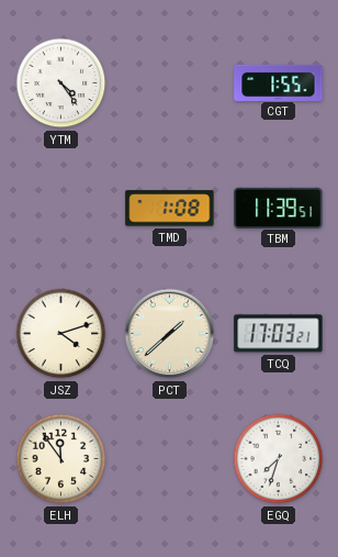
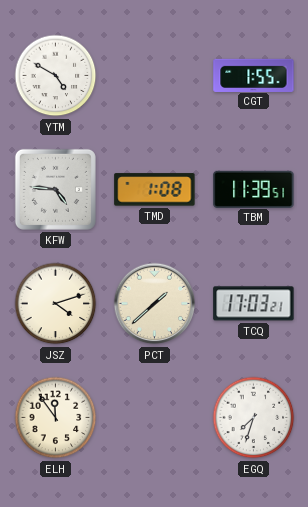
YTM: 4:24 -> 4:50
KFW: none -> 4:46
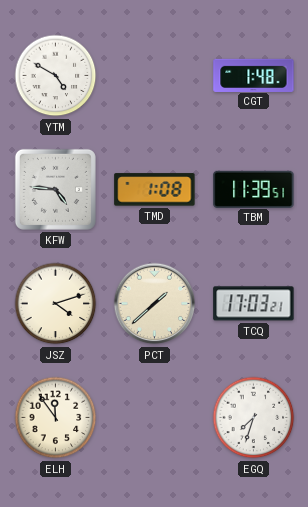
CGT: 1:55 -> 1:48
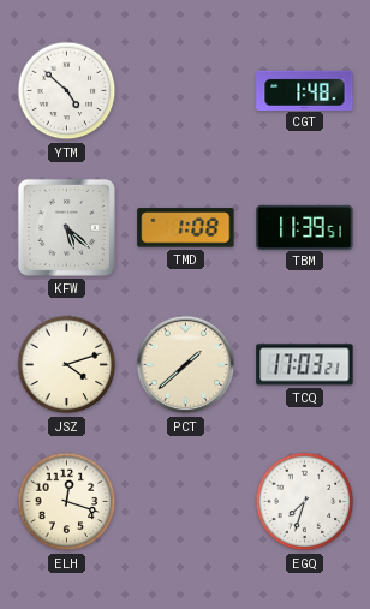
YTM: 4:50 -> 4:52
KFW: 4:46 -> 5:22
ELH: 11:54 -> 12:18
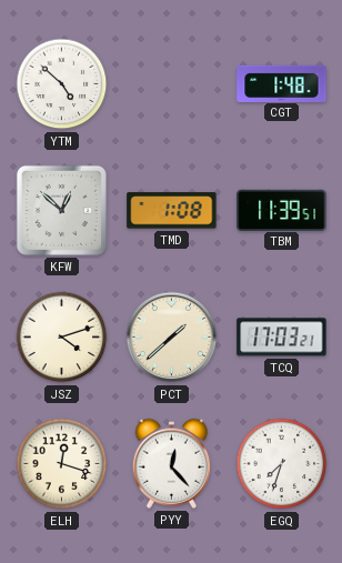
KFW: 5:22 -> 12:52
PYY: none -> 12:23
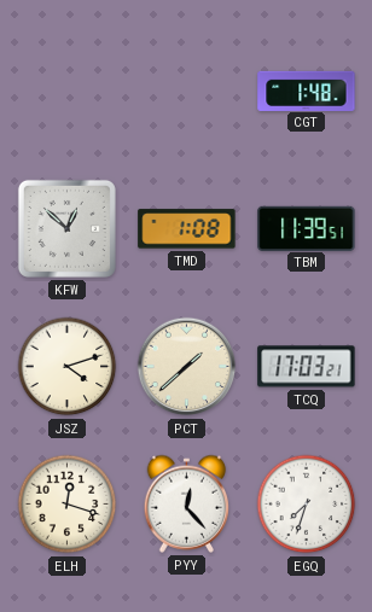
YTM: 4:52 -> none
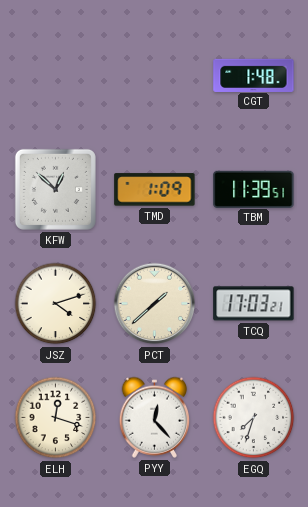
TMD: 1:08 -> 1:09
